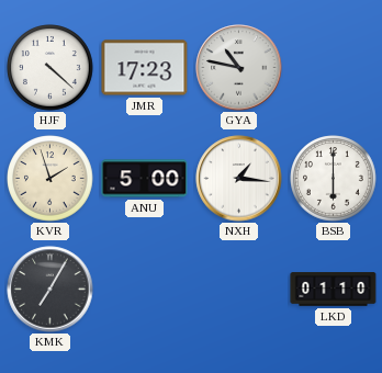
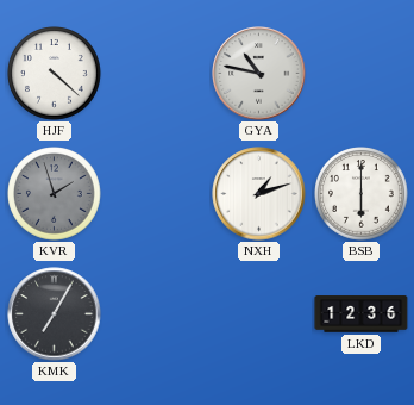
JMR: 17:23 -> none
KVR dial: cream -> grey
ANU: 5:00 -> none
NXH: 1:16 -> 1:12
LKD: 01:10 -> 12:36
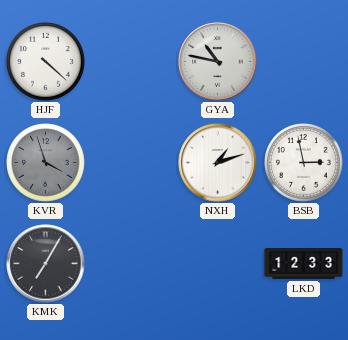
KVR: 1:57 -> 3:57
BSB: 6:00 -> 2:58
LKD: 12:36 -> 12:33
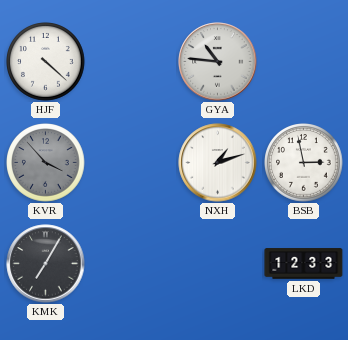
GYA: 10:47 -> 10:46
KVR: 3:57 -> 3:53
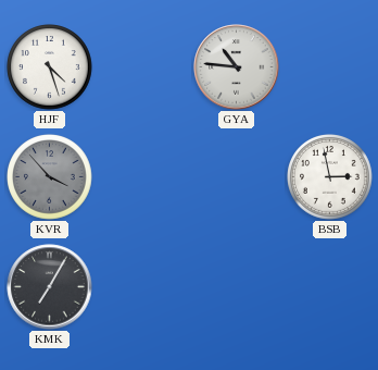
HJF: 4:22 -> 4:27
NXH: 1:12 -> none
LKD: 12:33 -> none
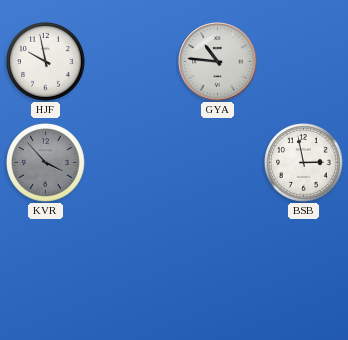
HJF: 4:27 -> 9:58
KMK: 7:05 -> none
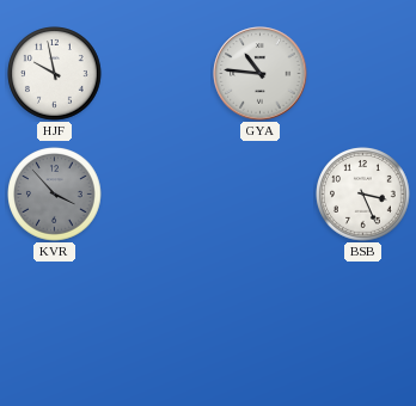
BSB: 2:58 -> 3:26
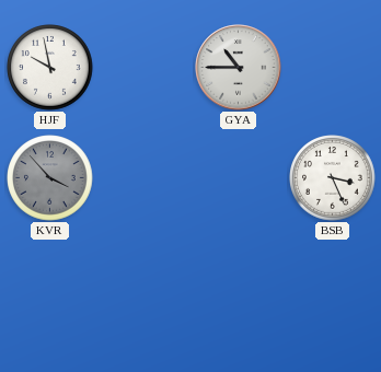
GYA: 10:46 -> 10:45
